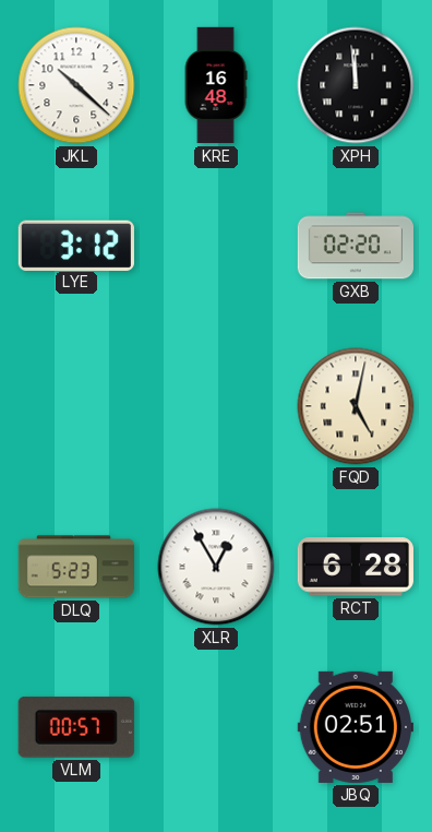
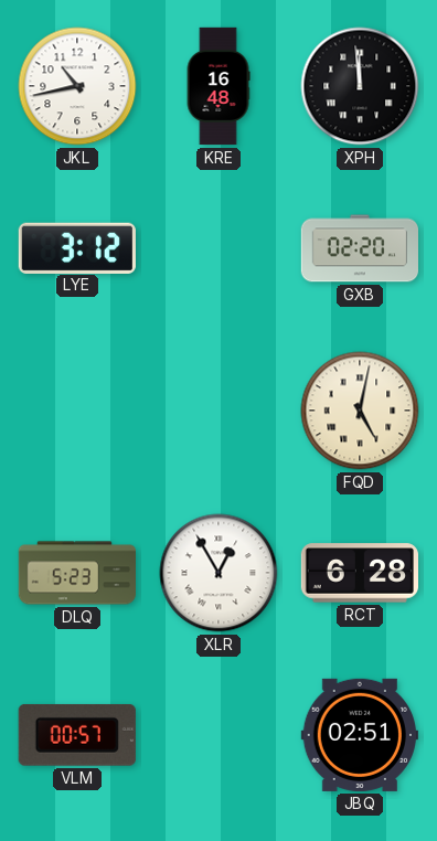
JKL: 10:22 -> 10:43
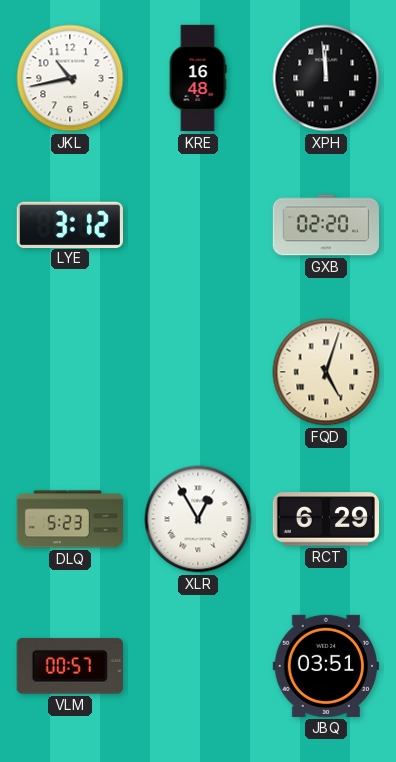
FQD: 5:02 -> 5:03
RCT: 6:28 -> 6:29
JBQ: 02:51 -> 03:51
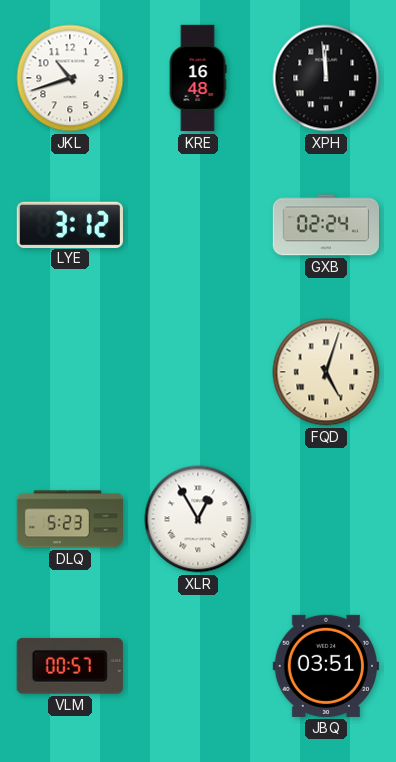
JKL: 10:43 -> 10:42
GXB: 02:20 -> 02:24
RCT: 6:29 -> none
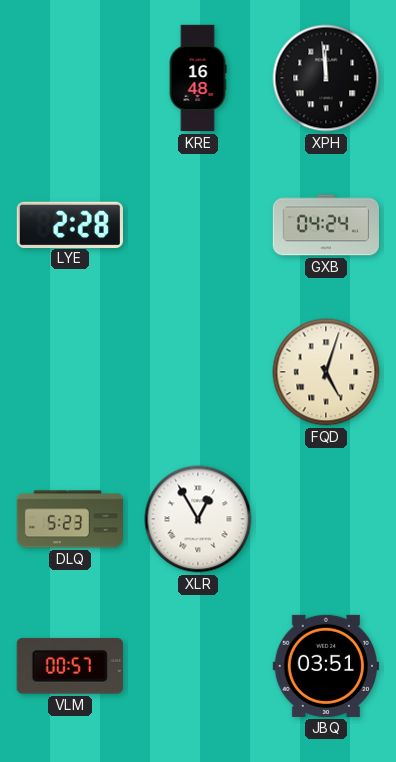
JKL: 10:42 -> none
LYE: 3:12 -> 2:28
GXB: 02:24 -> 04:24
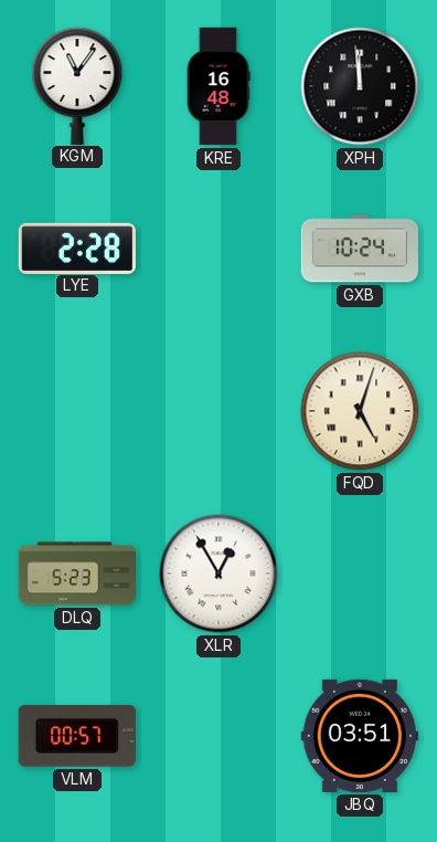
KGM: none -> 11:06
GXB: 04:24 -> 10:24
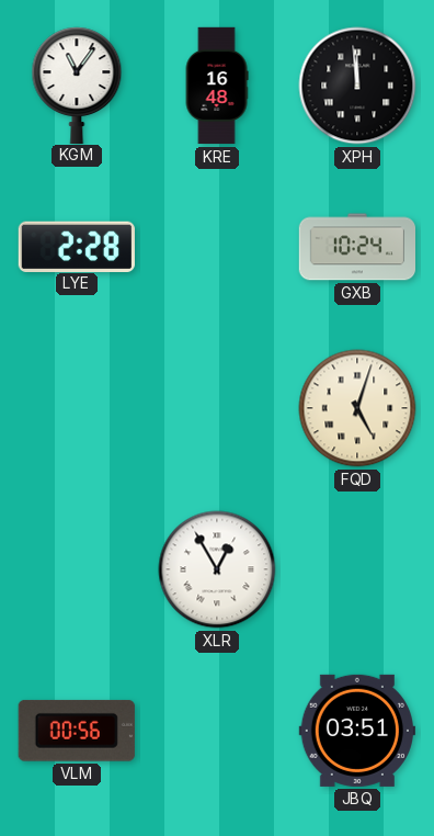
DLQ: 5:23 -> none
VLM: 00:57 -> 00:56
